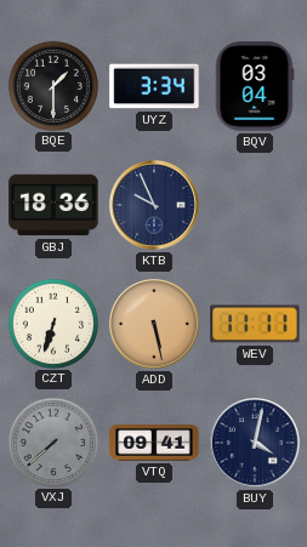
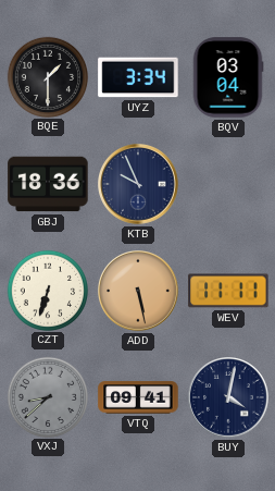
VXJ: 7:38 -> 8:38
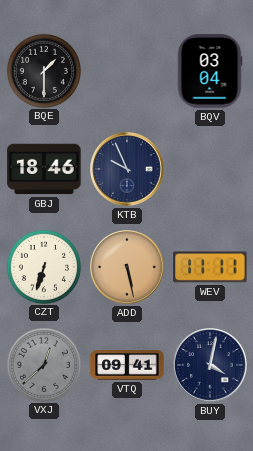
UYZ: 3:34 -> none
GBJ: 18:36 -> 18:46
VXJ: 8:38 -> 12:38
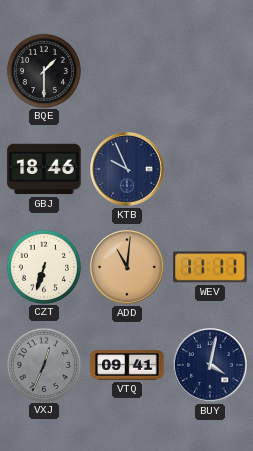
BQV: 03:04 -> none
ADD: 5:28 -> 11:01
VXJ: 12:38 -> 12:34
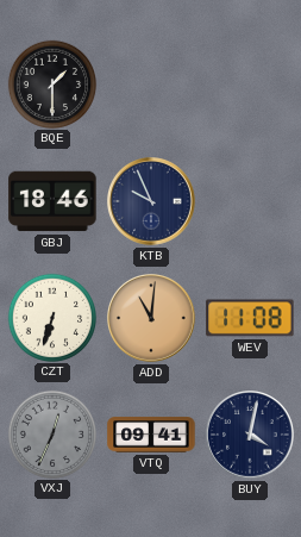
WEV: 11:11 -> 11:08
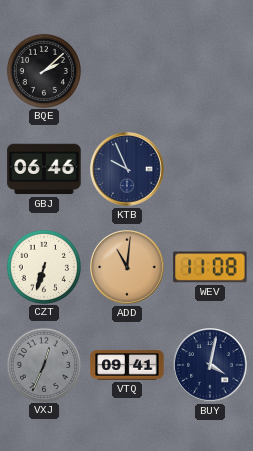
BQE: 1:30 -> 2:08
GBJ: 18:46 -> 06:46
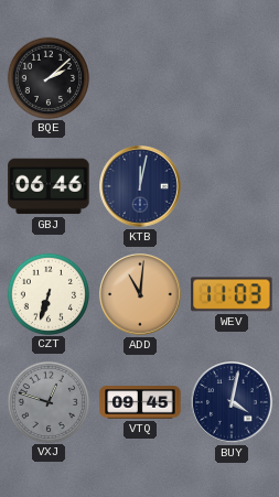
KTB: 9:56 -> 12:02
WEV: 11:08 -> 11:03
VXJ: 12:34 -> 12:48
VTQ: 09:41 -> 09:45
